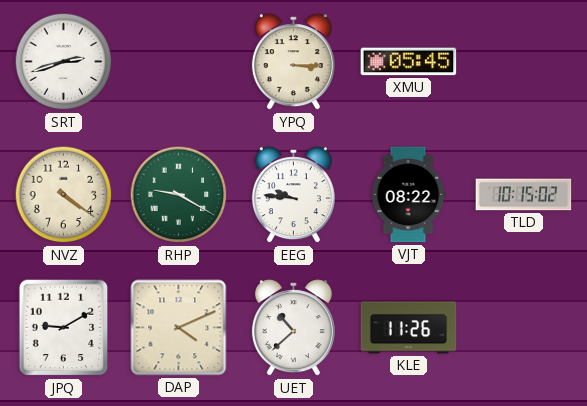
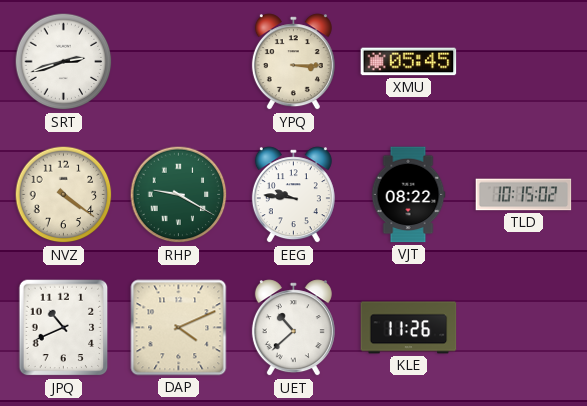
JPQ: 9:10 -> 10:41
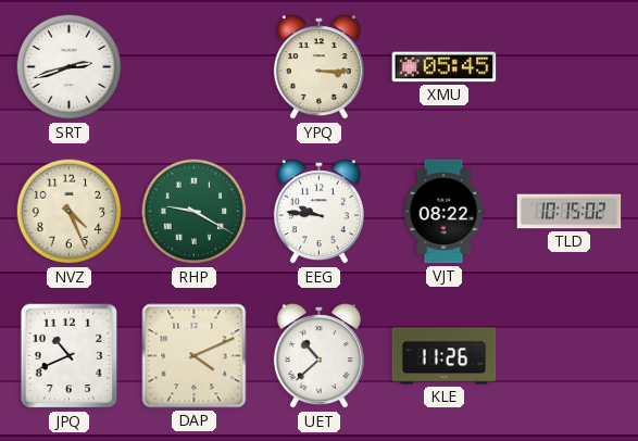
NVZ: 4:21 -> 4:26
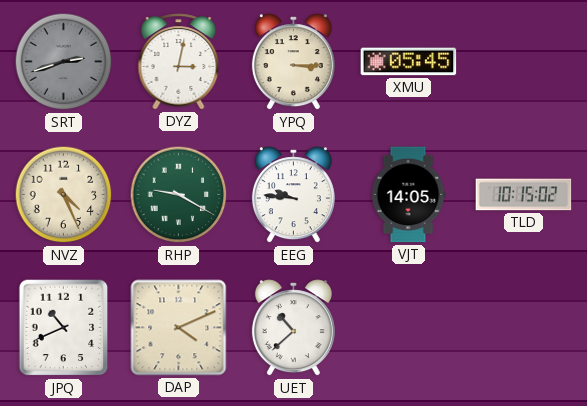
SRT dial: white -> grey
DYZ: none -> 3:02
VJT: 08:22 -> 14:05
KLE: 11:26 -> none
